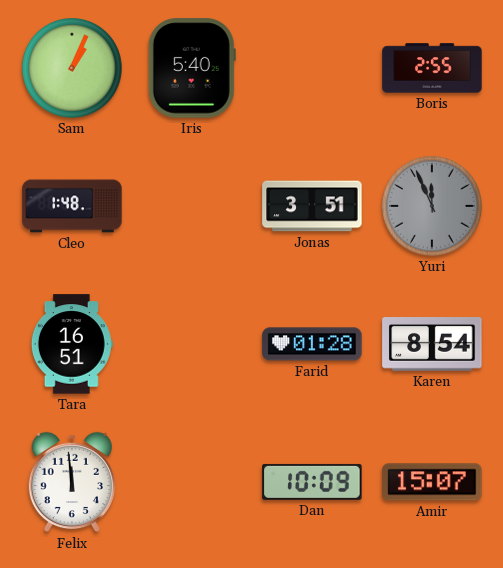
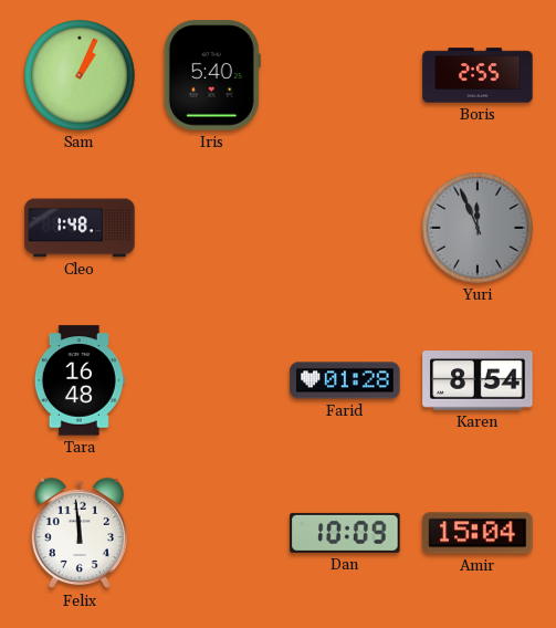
Jonas: 3:51 -> none
Tara: 16:51 -> 16:48
Amir: 15:07 -> 15:04
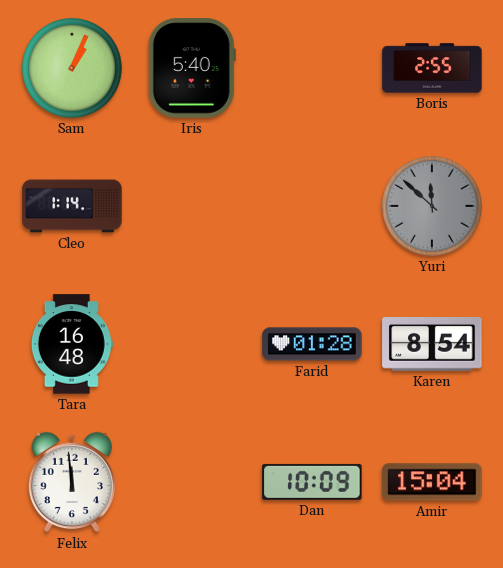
Cleo: 1:48 -> 1:14
Yuri: 11:56 -> 11:52
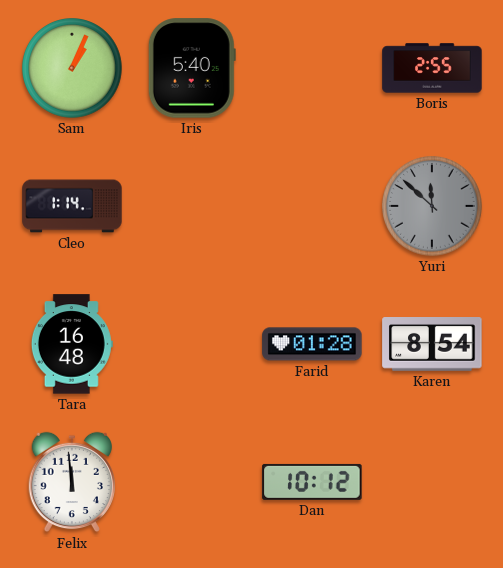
Dan: 10:09 -> 10:12
Amir: 15:04 -> none
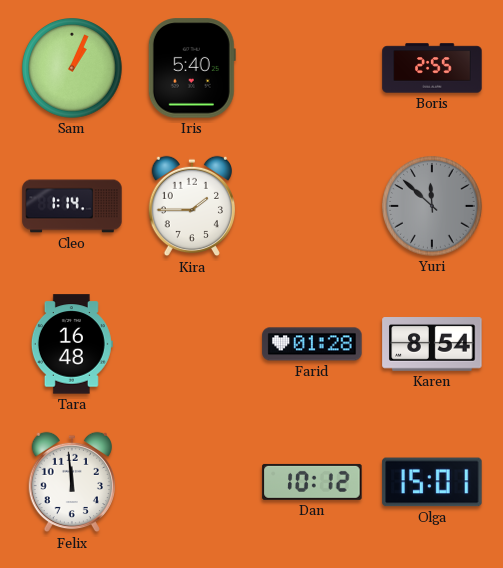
Kira: none -> 1:45
Olga: none -> 15:01
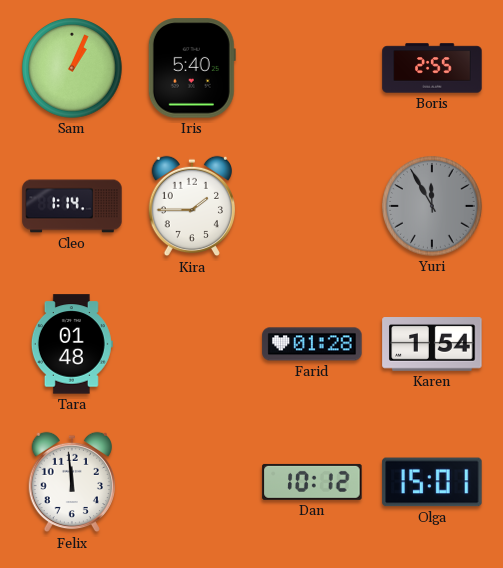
Yuri: 11:52 -> 11:55
Tara: 16:48 -> 01:48
Karen: 8:54 -> 1:54
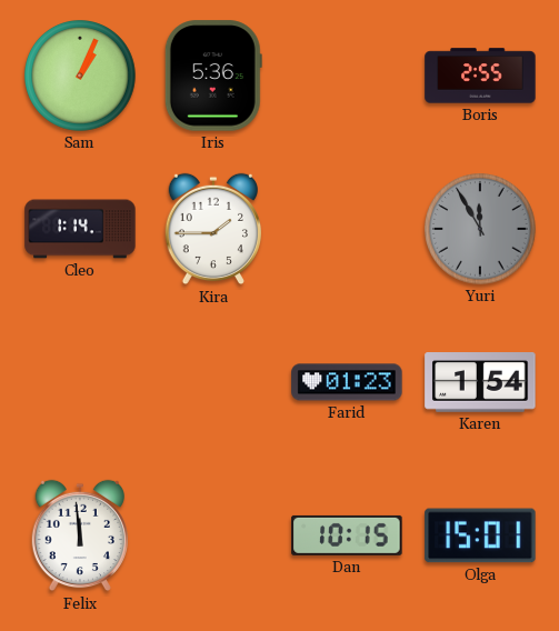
Iris: 5:40 -> 5:36
Tara: 01:48 -> none
Farid: 01:28 -> 01:23
Dan: 10:12 -> 10:15
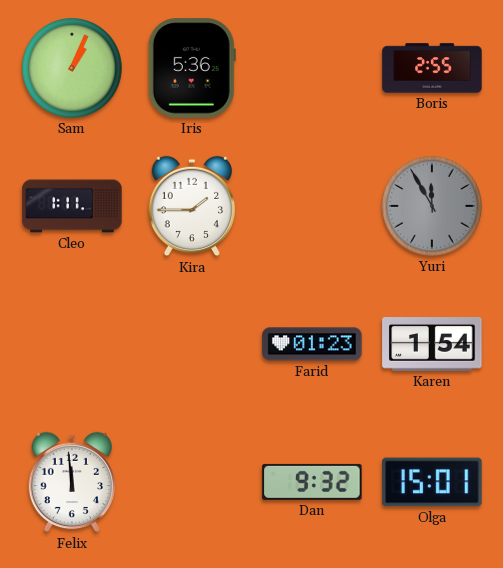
Cleo: 1:14 -> 1:11
Dan: 10:15 -> 9:32
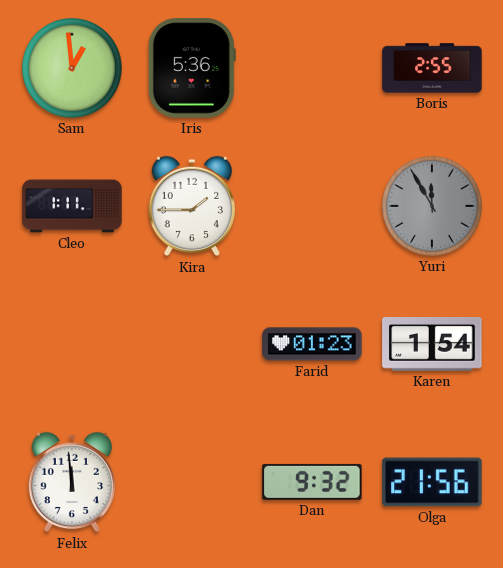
Sam: 1:04 -> 12:59
Olga: 15:01 -> 21:56
